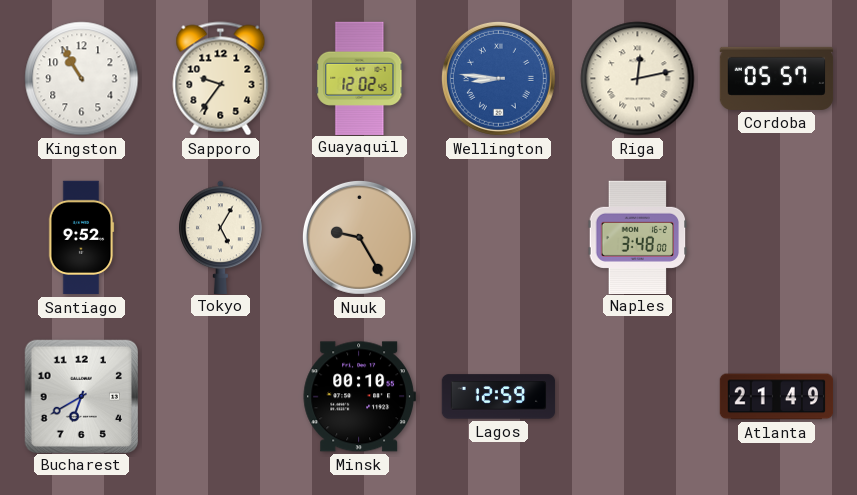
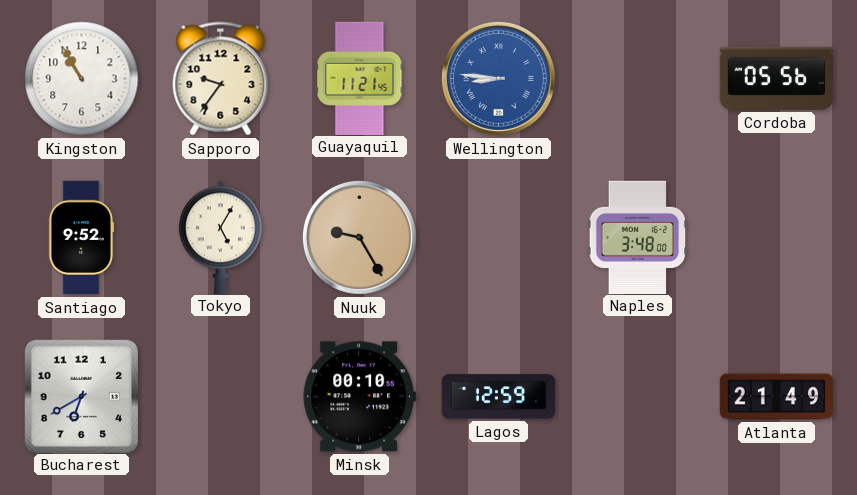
Guayaquil: 12:02 -> 11:21
Riga: 12:13 -> none
Cordoba: 05:57 -> 05:56
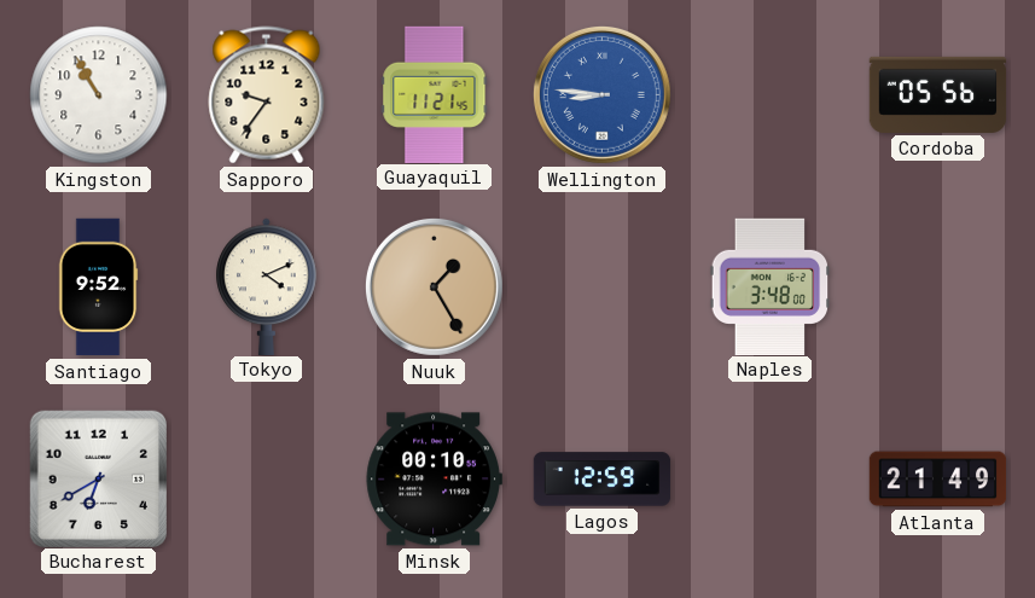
Tokyo: 5:05 -> 4:11
Nuuk: 9:25 -> 1:25
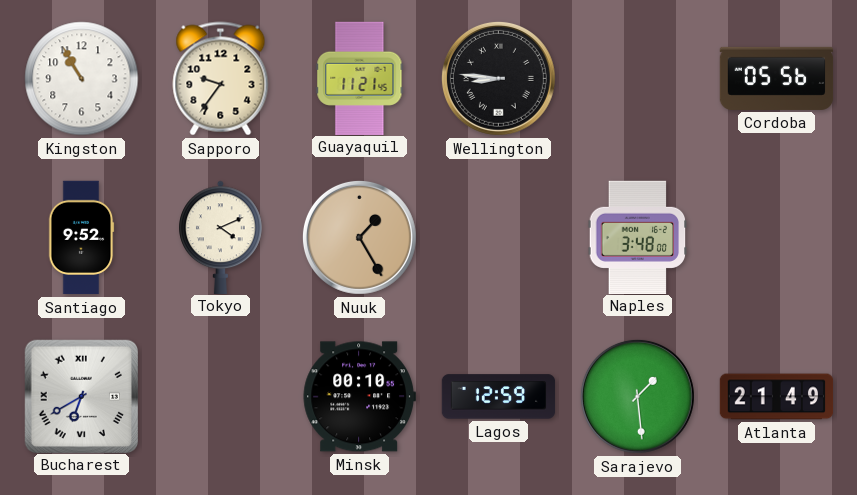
Wellington dial: blue -> black
Bucharest numerals: Arabic -> Roman
Sarajevo: none -> 1:29
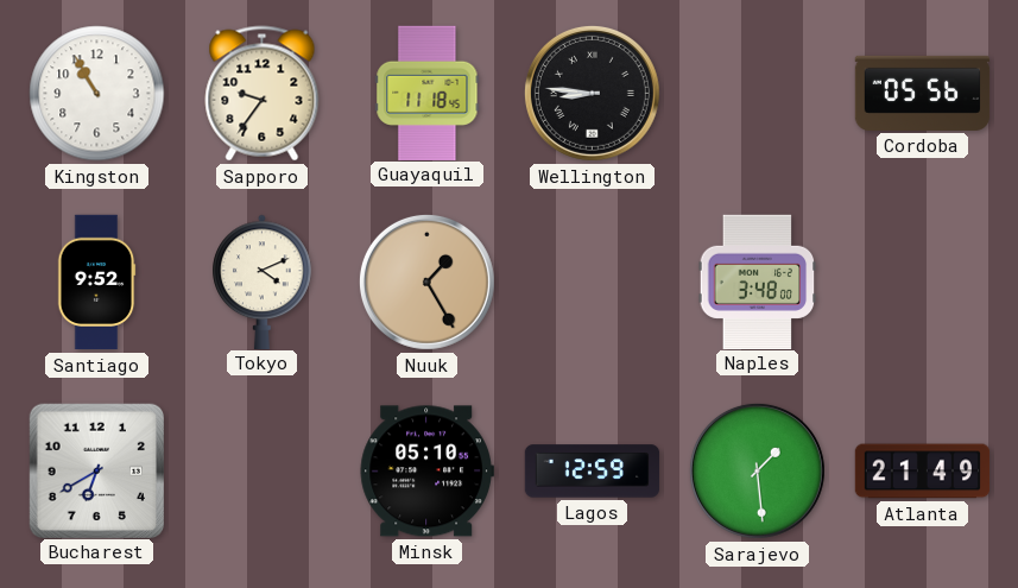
Guayaquil: 11:21 -> 11:18
Bucharest numerals: Roman -> Arabic
Minsk: 00:10 -> 05:10
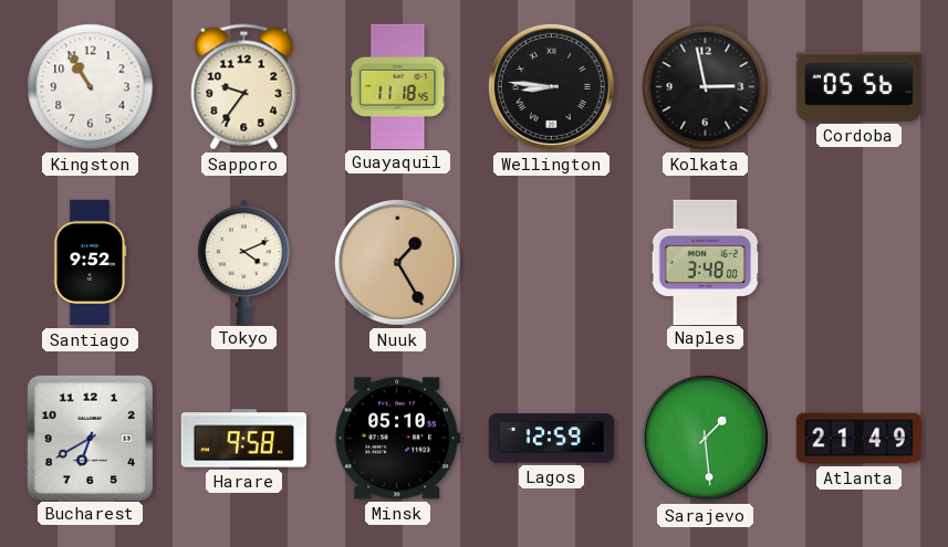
Kolkata: none -> 2:58
Harare: none -> 9:58
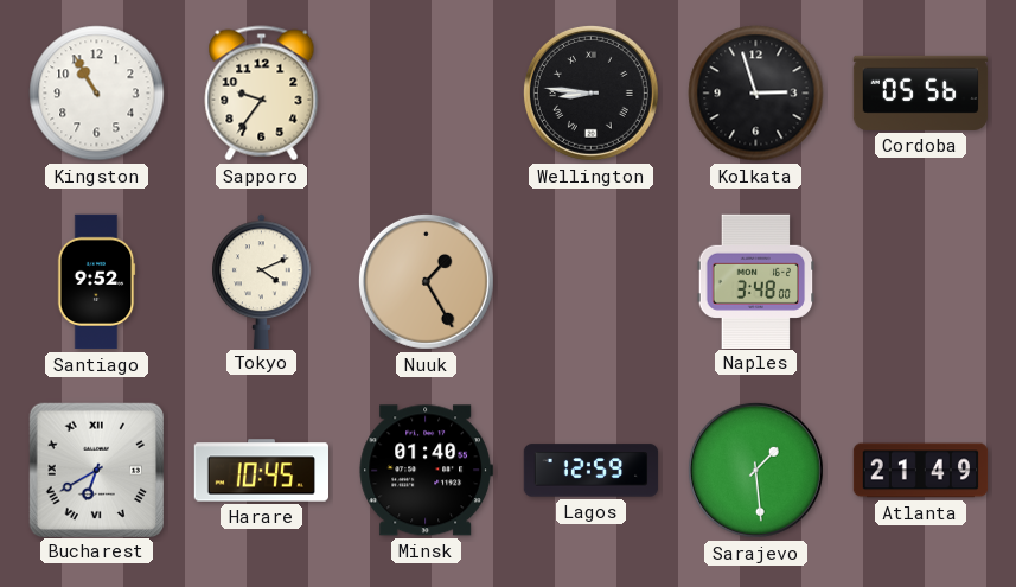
Guayaquil: 11:18 -> none
Kolkata: 2:58 -> 2:57
Bucharest numerals: Arabic -> Roman
Harare: 9:58 -> 10:45
Minsk: 05:10 -> 01:40
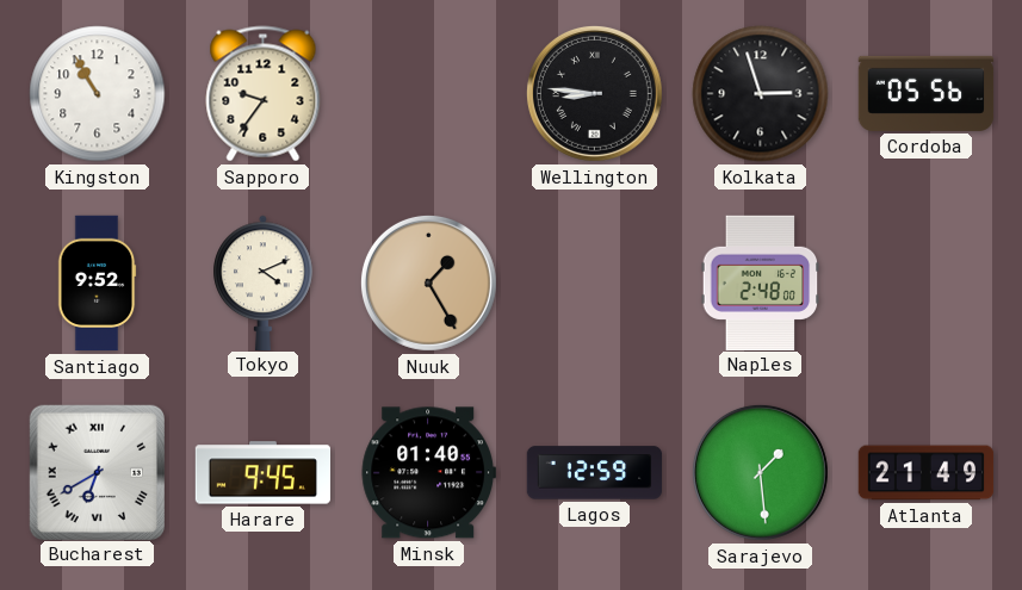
Naples: 3:48 -> 2:48
Harare: 10:45 -> 9:45
